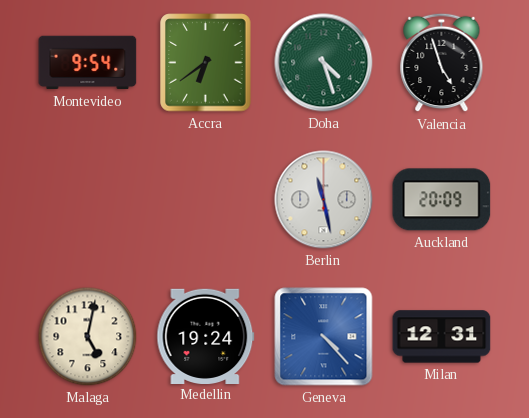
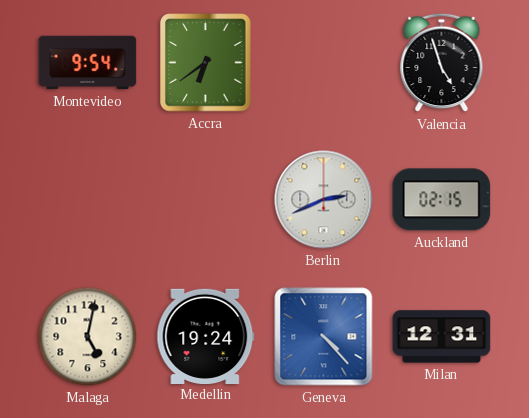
Doha: 4:27 -> none
Berlin: 11:28 -> 2:41
Auckland: 20:09 -> 02:15
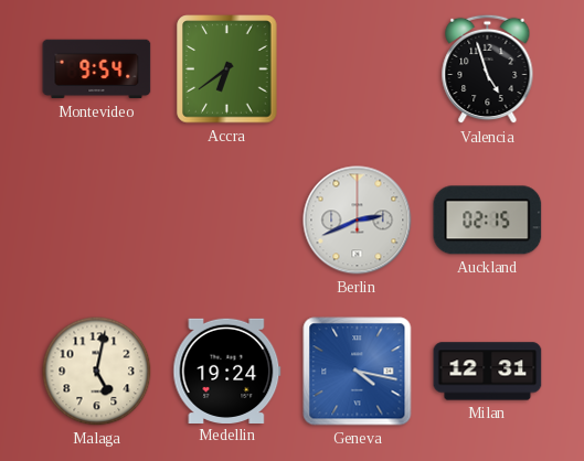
Geneva: 4:23 -> 4:17
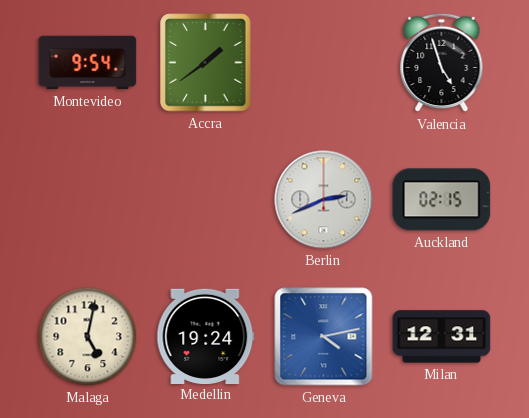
Accra: 6:39 -> 1:39
Geneva: 4:17 -> 4:13
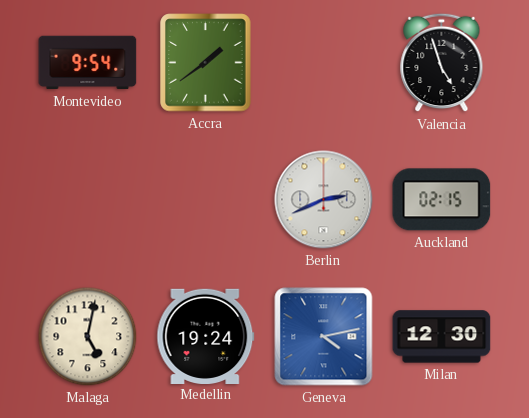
Milan: 12:31 -> 12:30
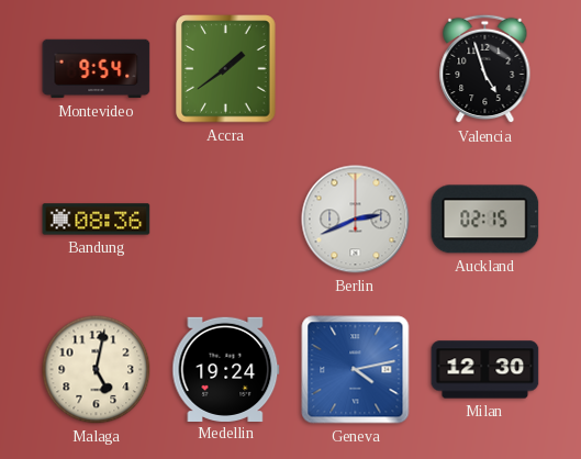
Bandung: none -> 08:36
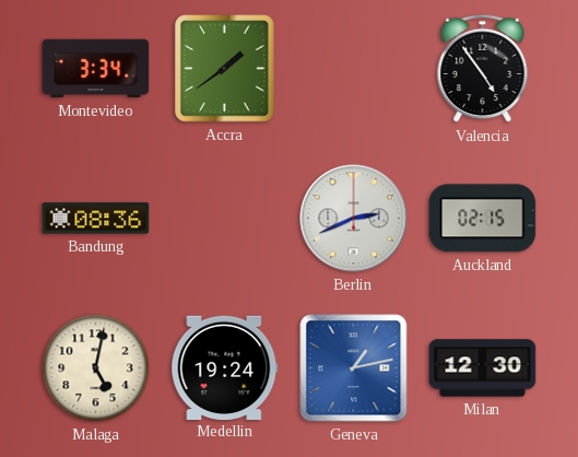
Montevideo: 9:54 -> 3:34
Valencia: 4:57 -> 4:54
Geneva: 4:13 -> 1:13
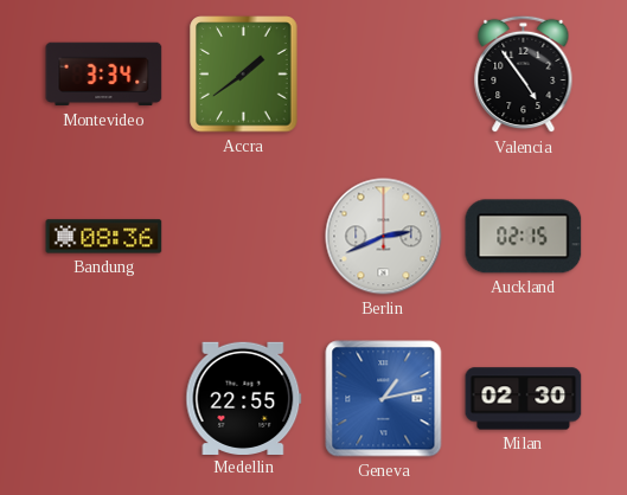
Malaga: 5:02 -> none
Medellin: 19:24 -> 22:55
Milan: 12:30 -> 02:30
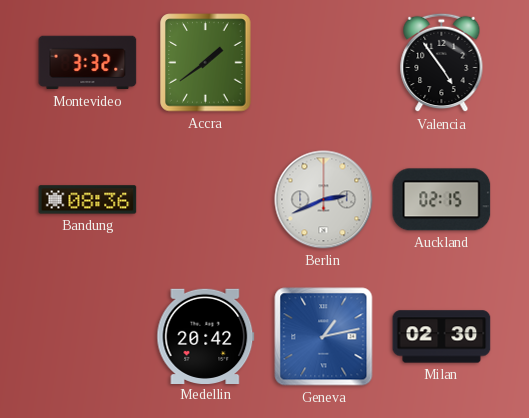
Montevideo: 3:34 -> 3:32
Medellin: 22:55 -> 20:42
